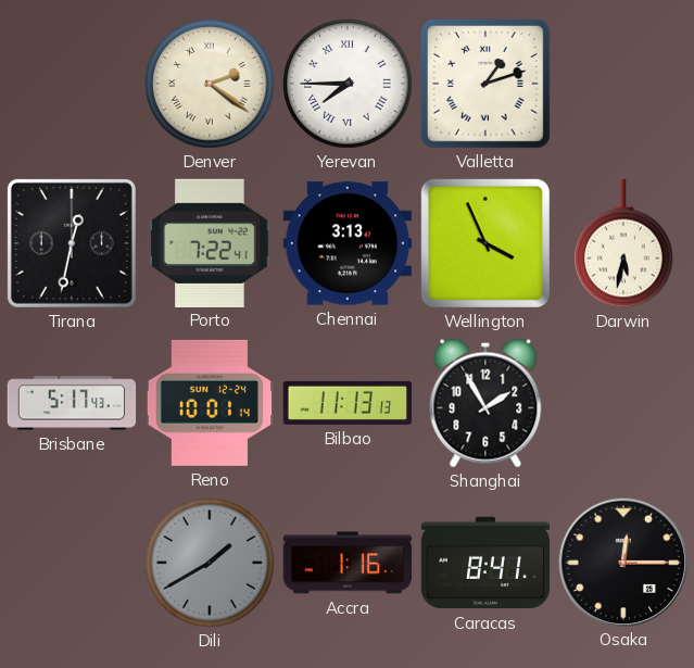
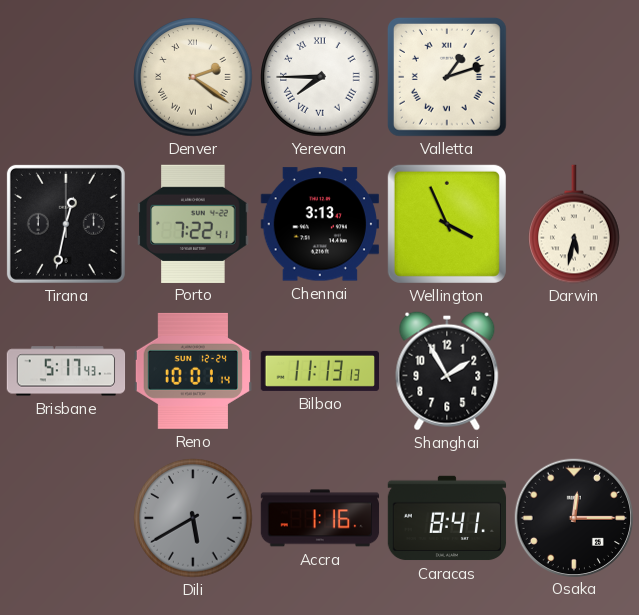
Dili: 1:40 -> 5:40
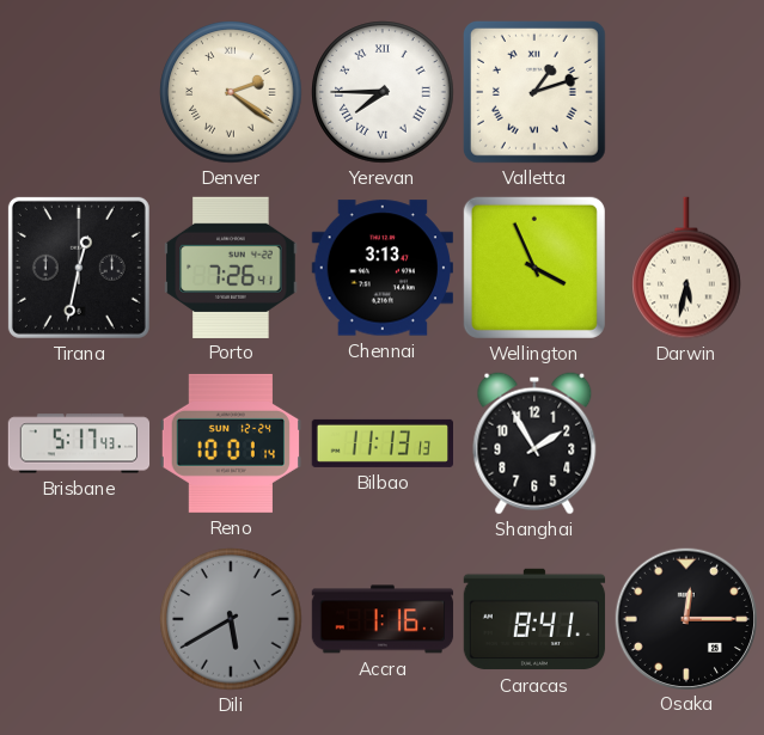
Porto: 7:22 -> 7:26
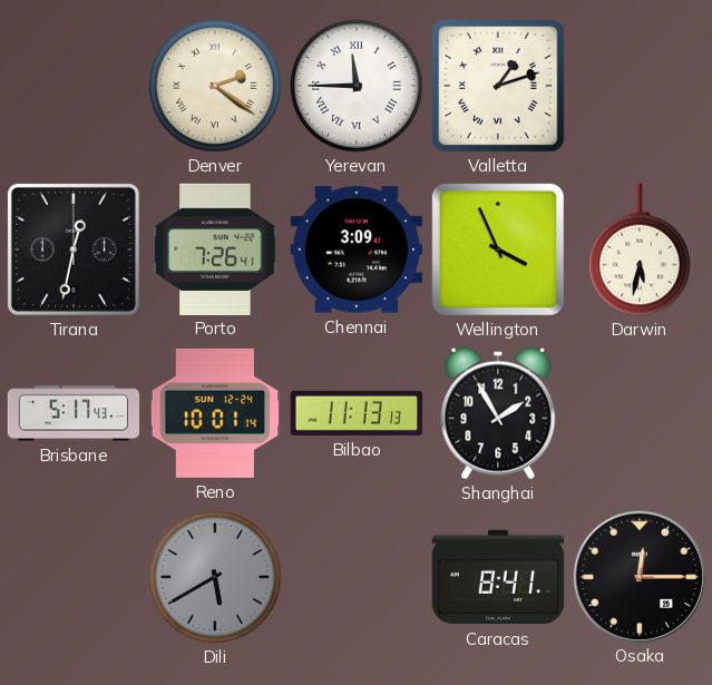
Yerevan: 7:45 -> 11:45
Chennai: 3:13 -> 3:09
Accra: 1:16 -> none
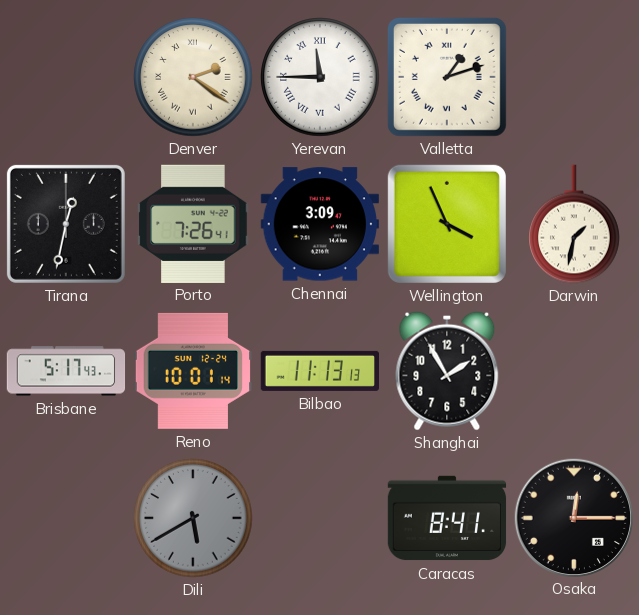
Darwin: 5:32 -> 1:32
